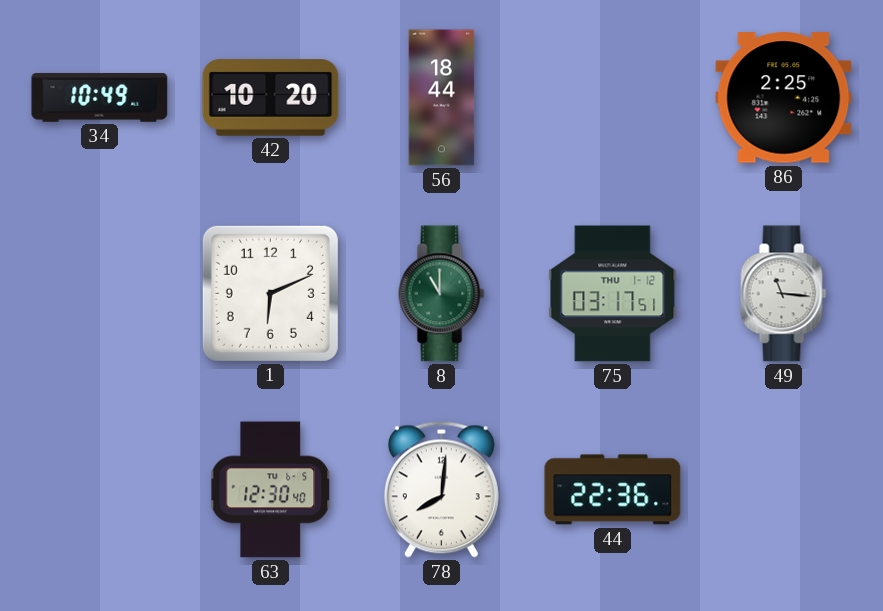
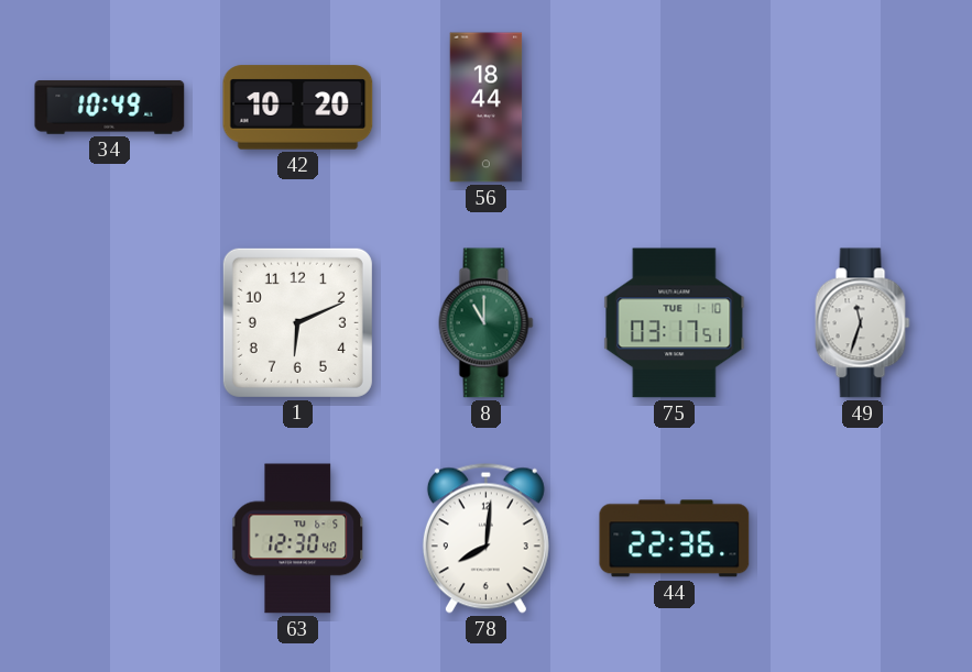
86: 2:25 -> none
75 date: THU 1-12 -> TUE 1-10
49: 11:16 -> 11:33
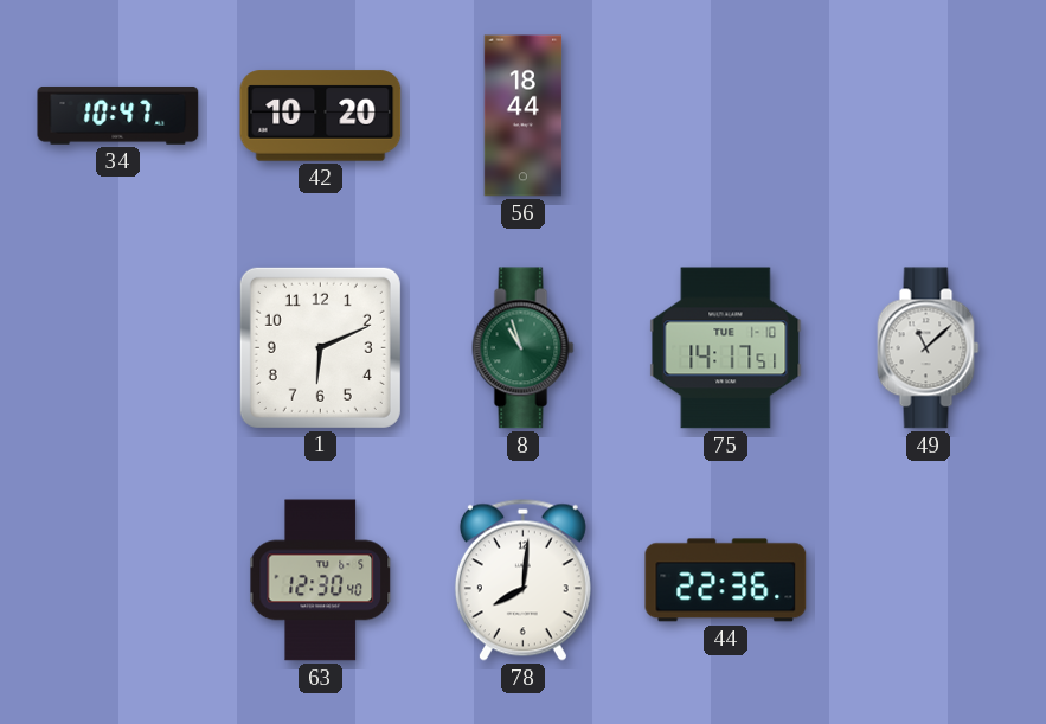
34: 10:49 -> 10:47
8: 11:00 -> 10:57
75: 03:17 -> 14:17
49: 11:33 -> 11:08
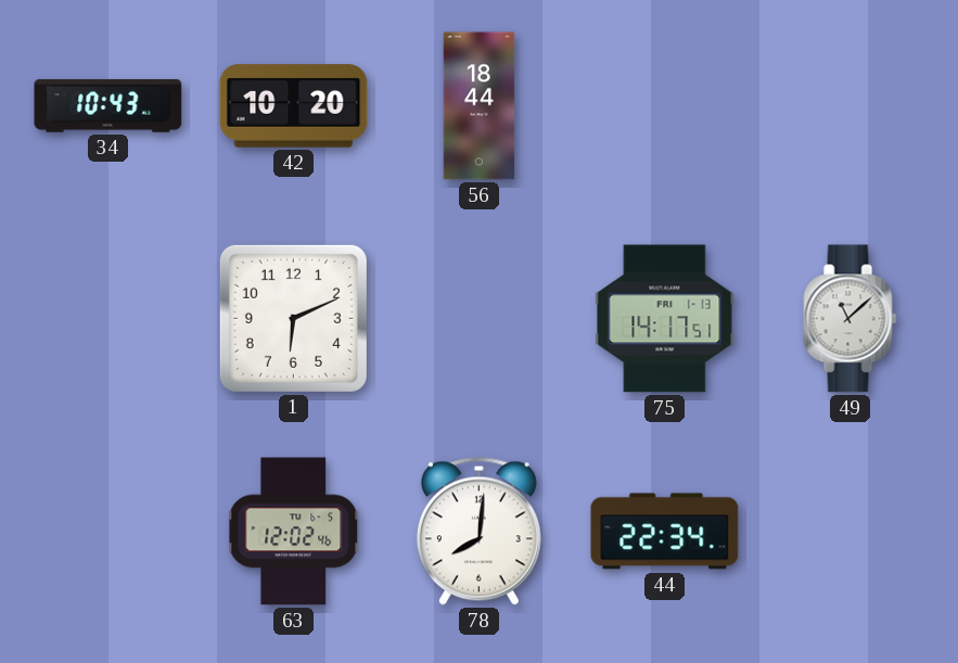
34: 10:47 -> 10:43
8: 10:57 -> none
75 date: TUE 1-10 -> FRI 1-13
63: 12:30 -> 12:02
44: 22:36 -> 22:34
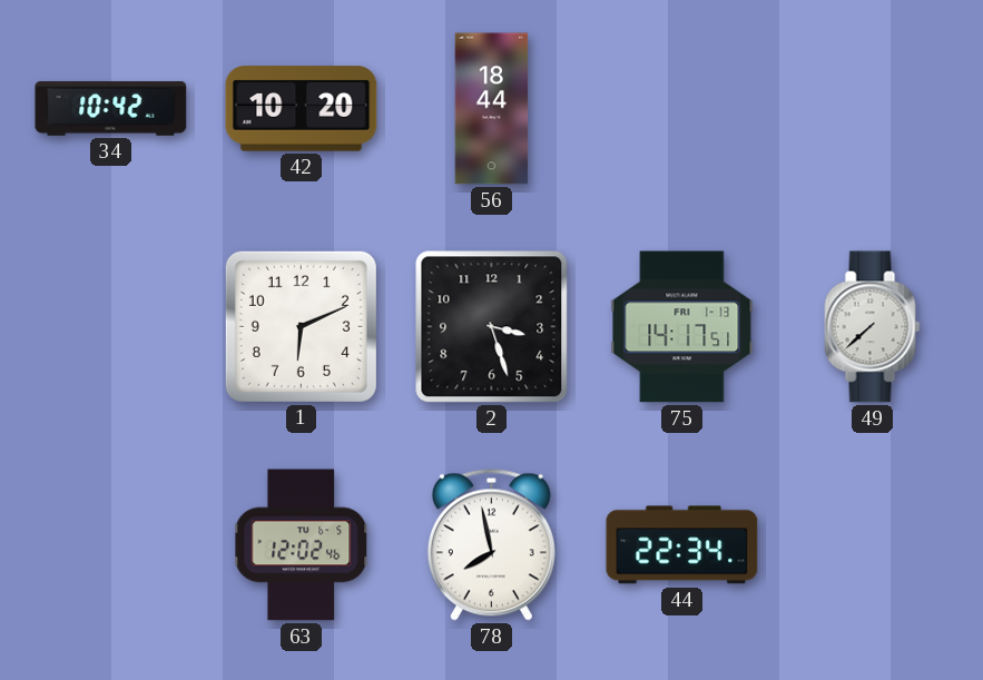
34: 10:43 -> 10:42
2: none -> 3:27
49: 11:08 -> 7:38
78: 8:01 -> 7:58
